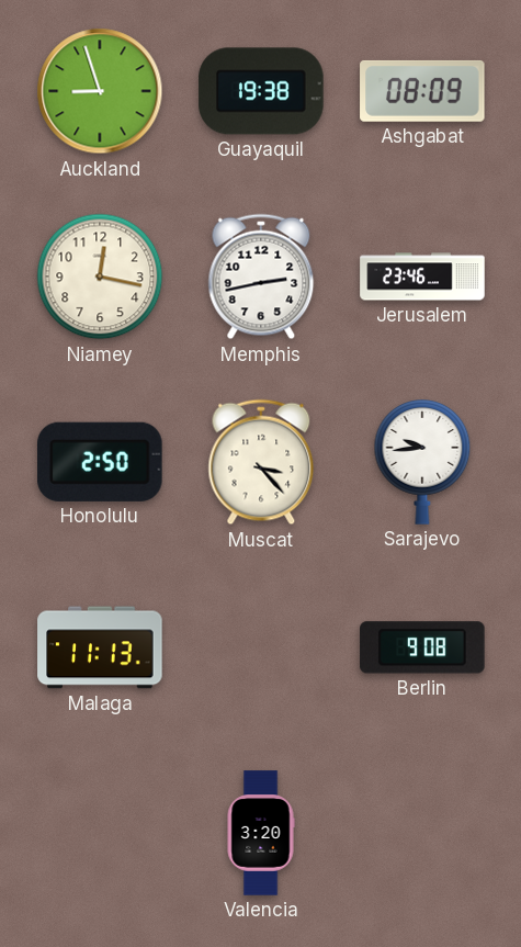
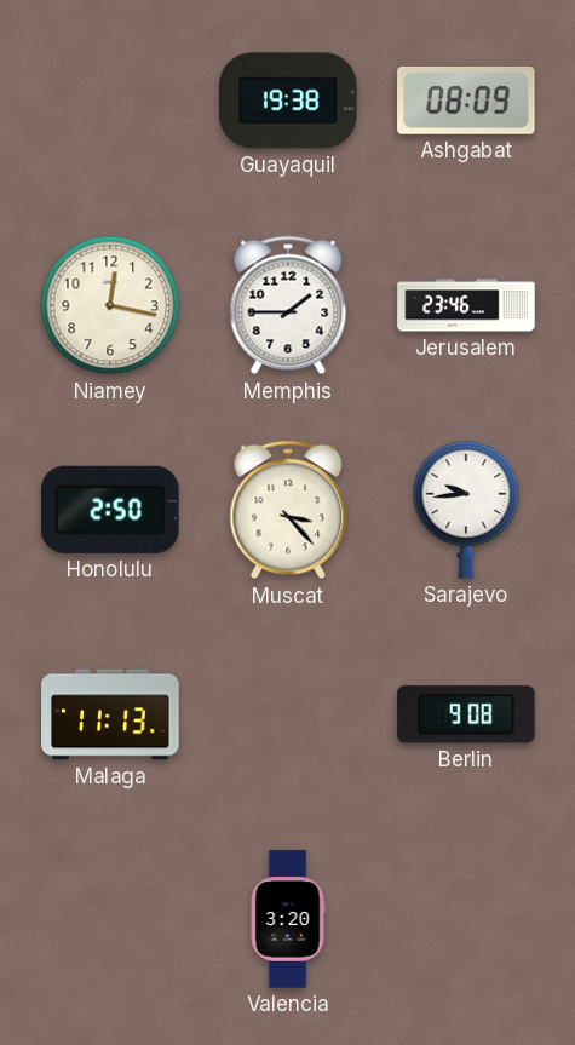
Auckland: 8:57 -> none
Memphis: 2:43 -> 1:45
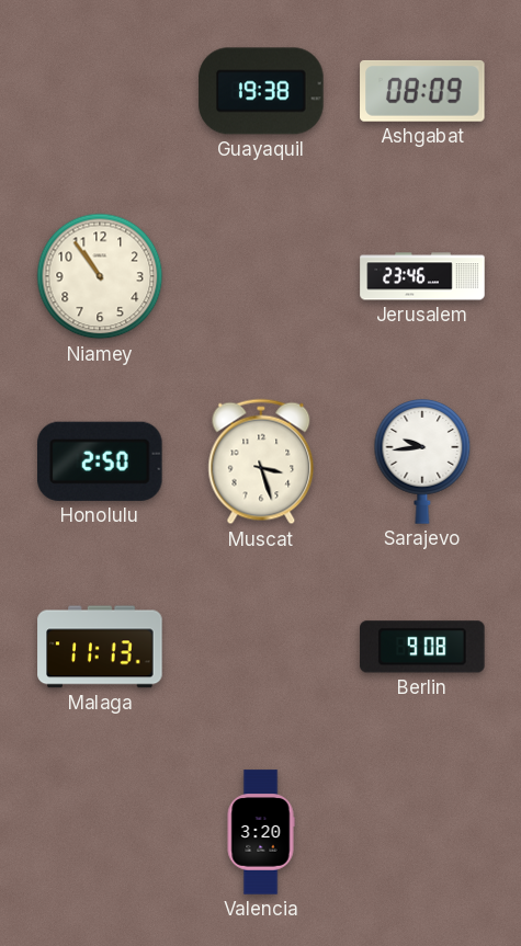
Niamey: 12:17 -> 10:54
Memphis: 1:45 -> none
Muscat: 3:23 -> 3:27
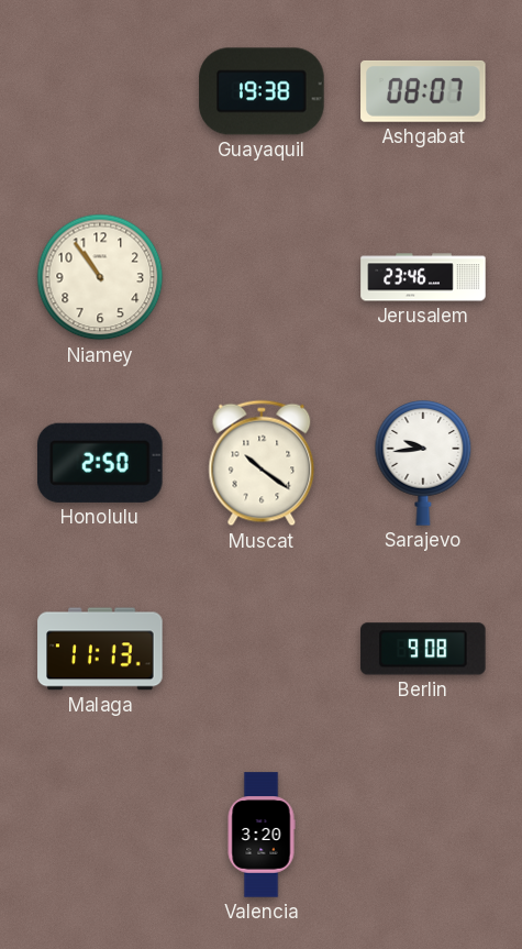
Ashgabat: 08:09 -> 08:07
Muscat: 3:27 -> 10:21
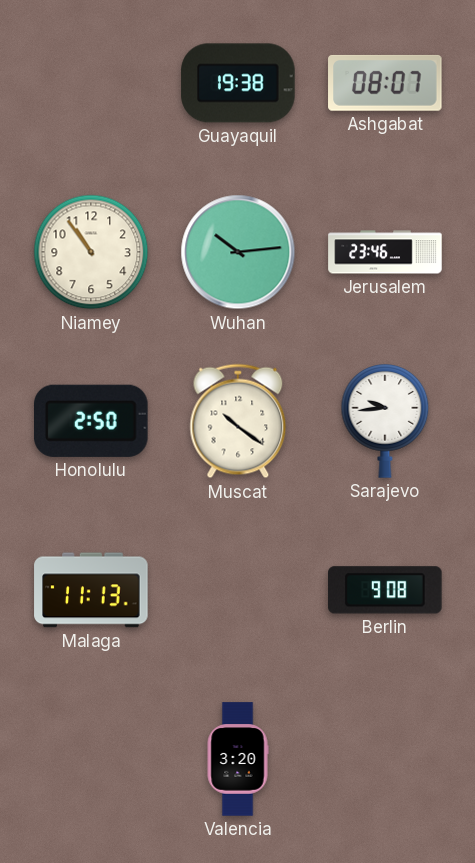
Wuhan: none -> 10:14
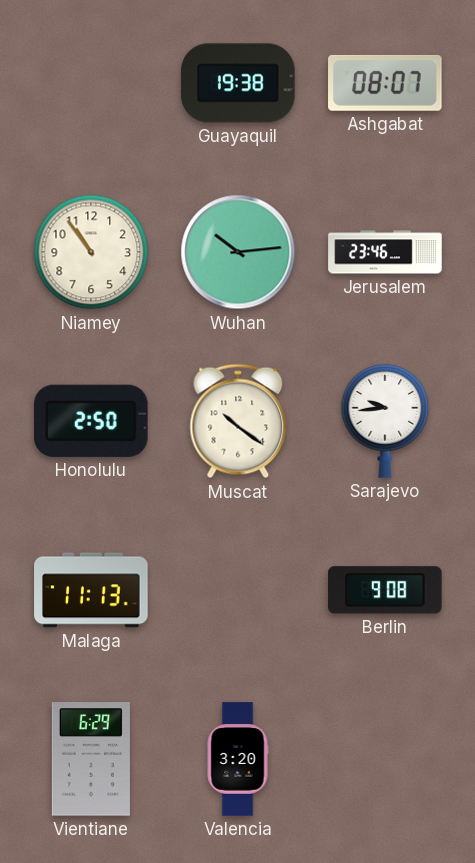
Vientiane: none -> 6:29
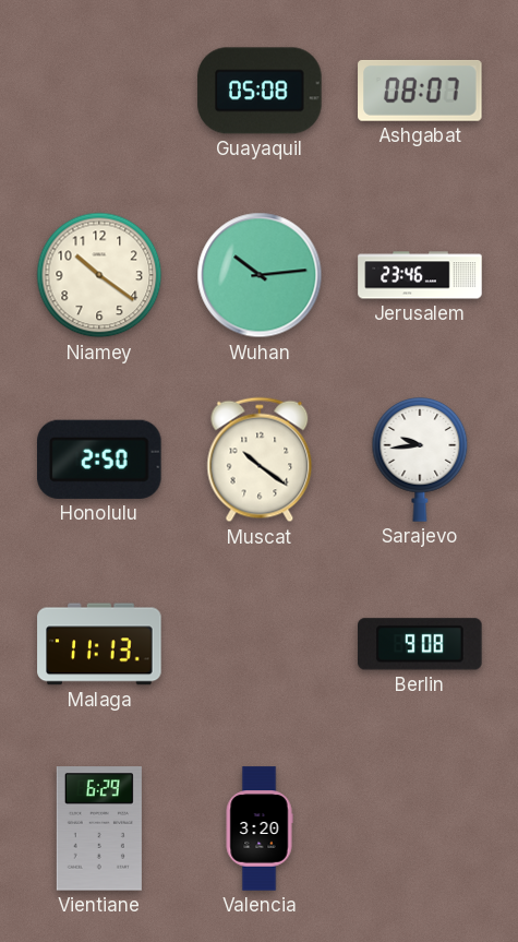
Guayaquil: 19:38 -> 05:08
Niamey: 10:54 -> 10:21
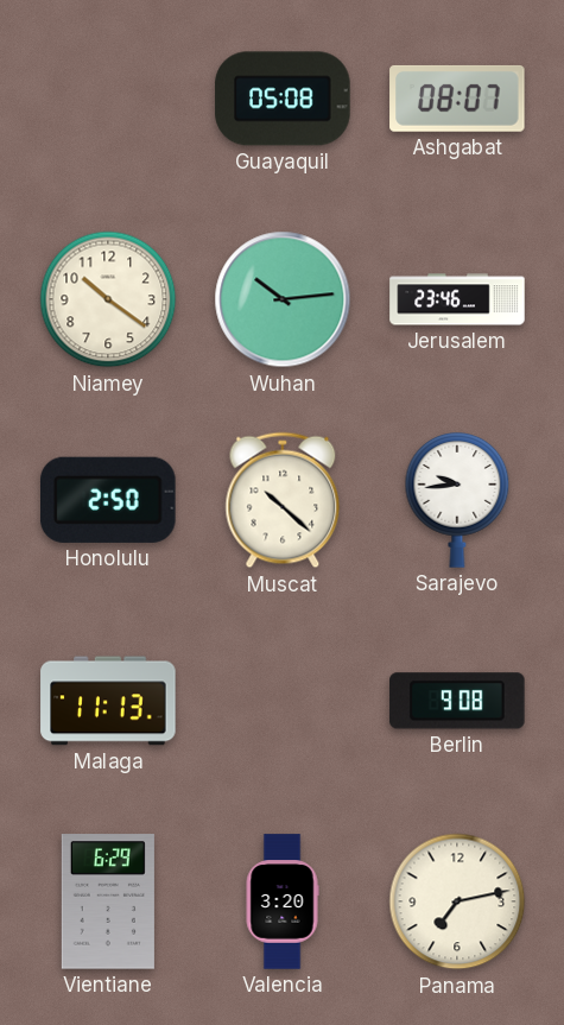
Muscat: 10:21 -> 10:22
Panama: none -> 7:13
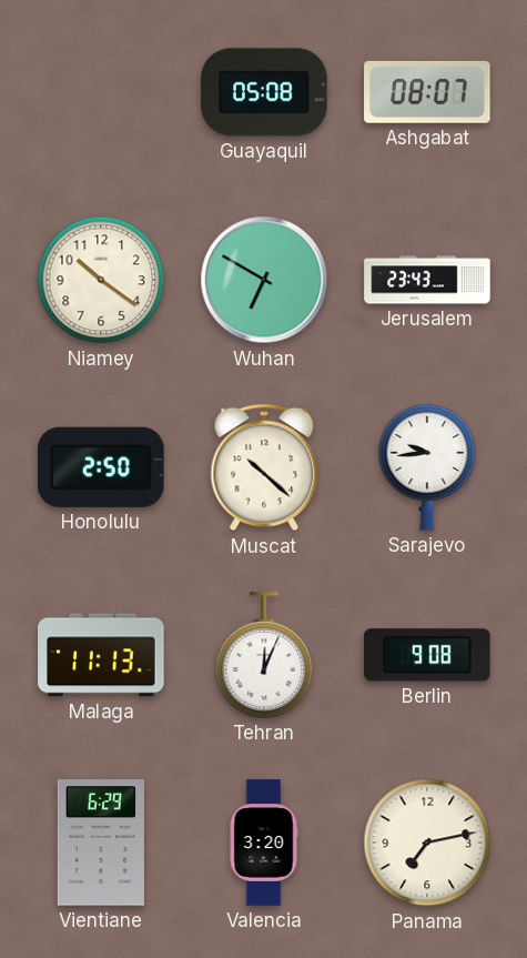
Wuhan: 10:14 -> 6:50
Jerusalem: 23:46 -> 23:43
Tehran: none -> 12:04
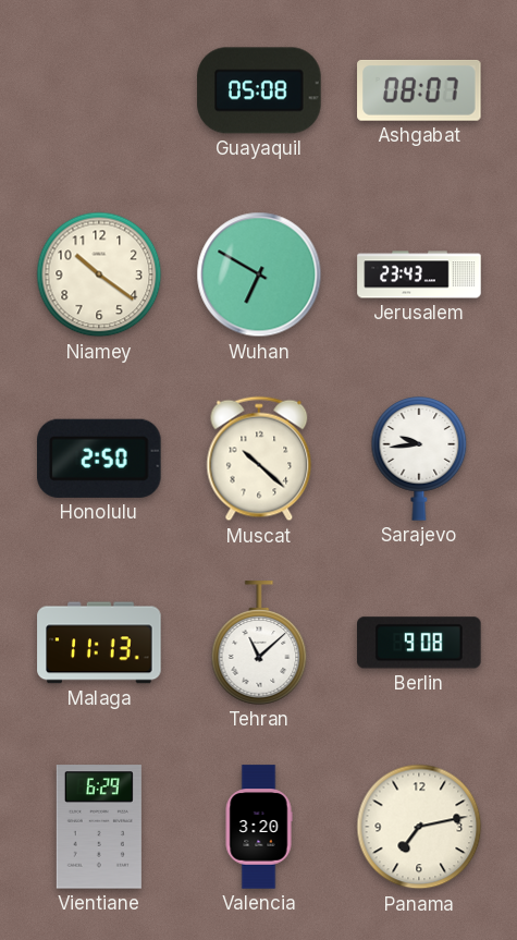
Tehran: 12:04 -> 11:08
